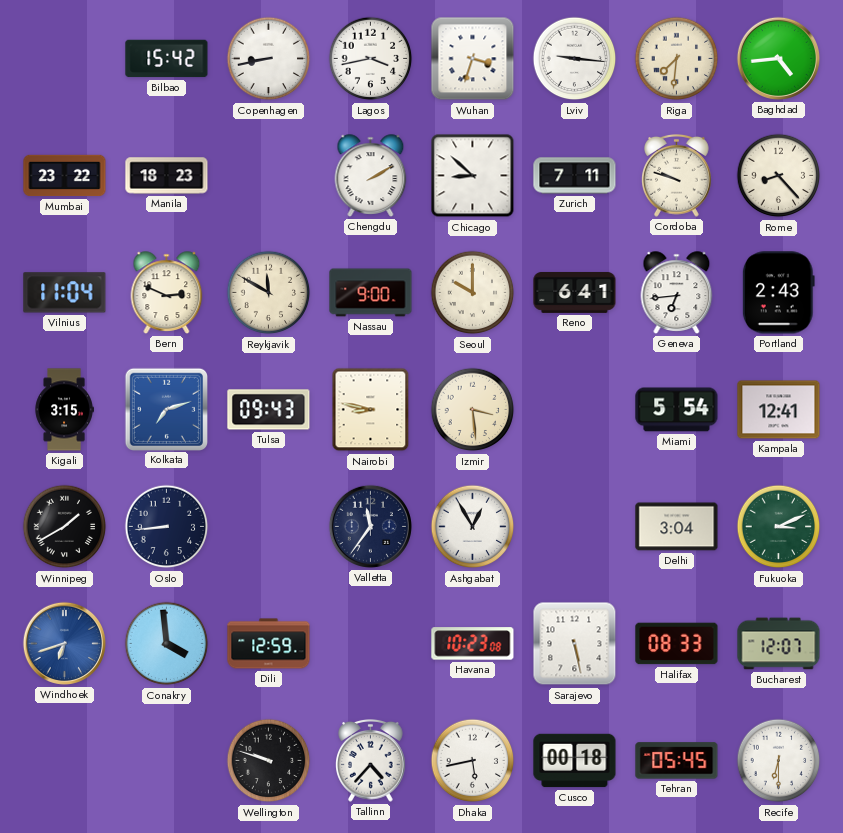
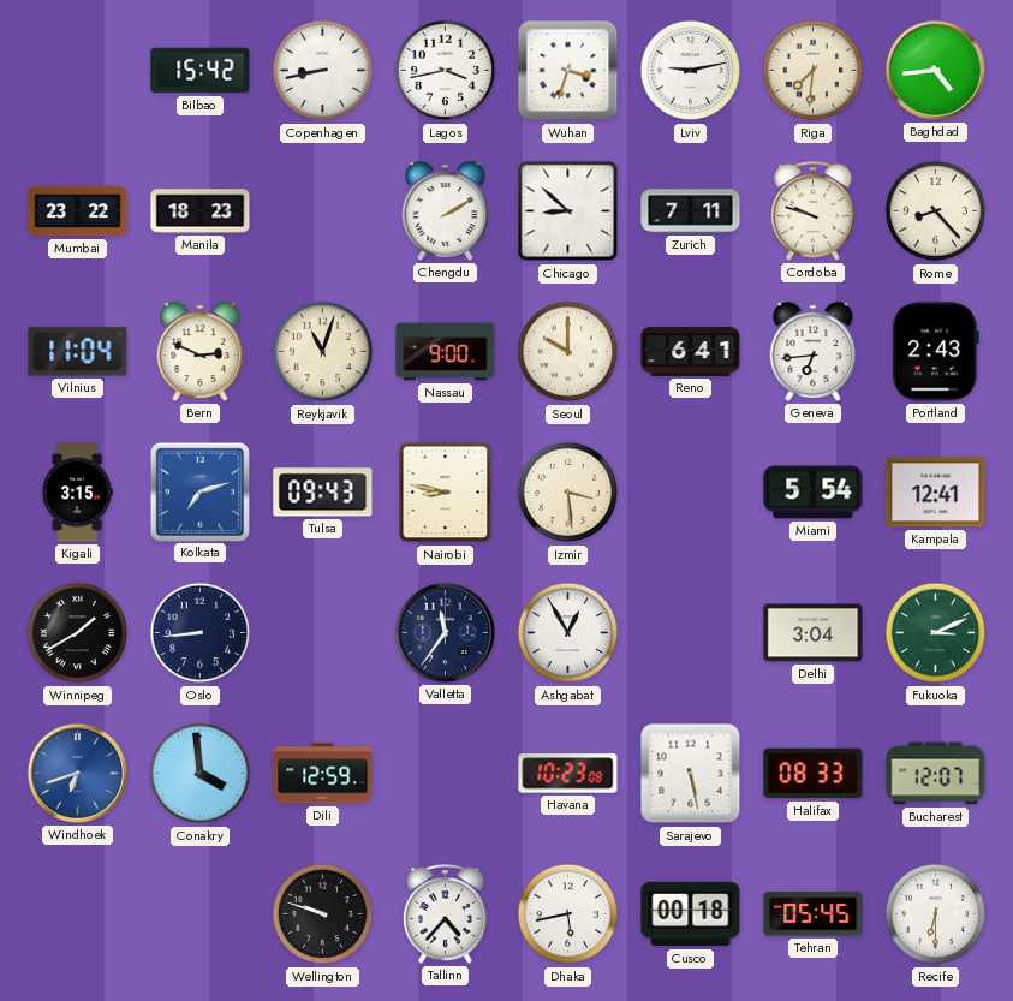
Lviv: 9:16 -> 9:13
Reykjavik: 11:50 -> 11:03
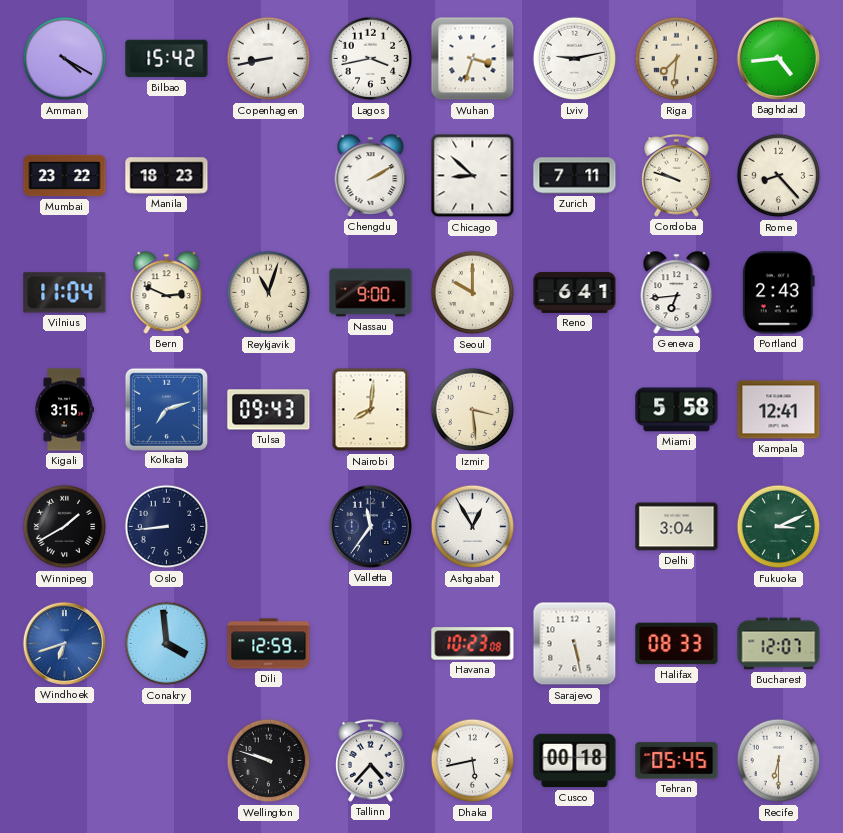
Amman: none -> 4:20
Nairobi: 8:47 -> 8:01
Miami: 5:54 -> 5:58
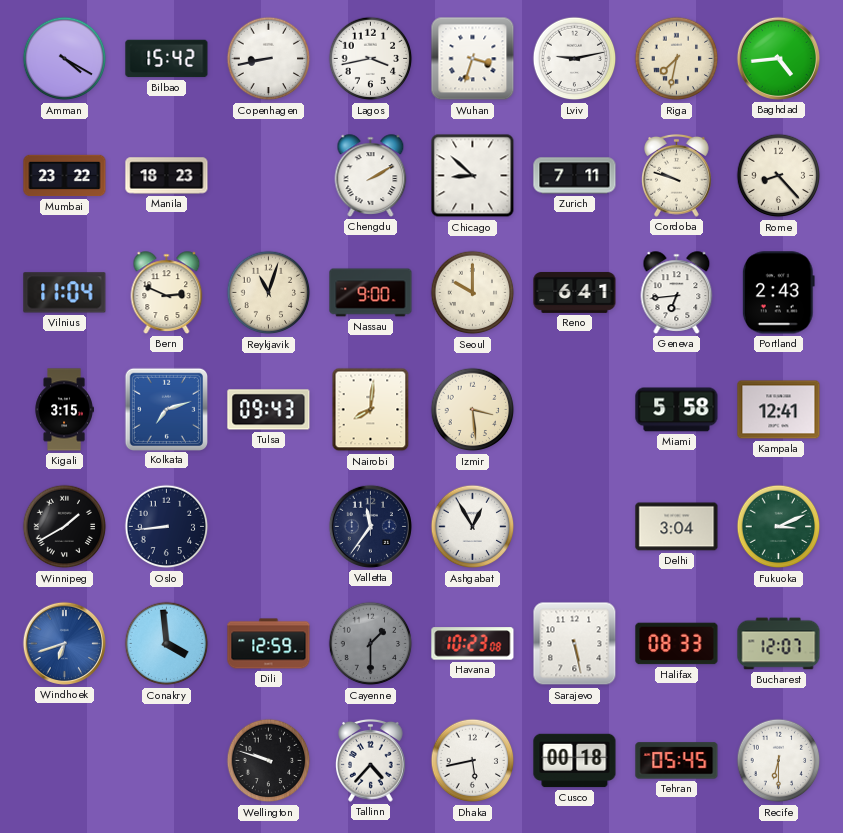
Riga: 7:31 -> 7:32
Cayenne: none -> 1:30
